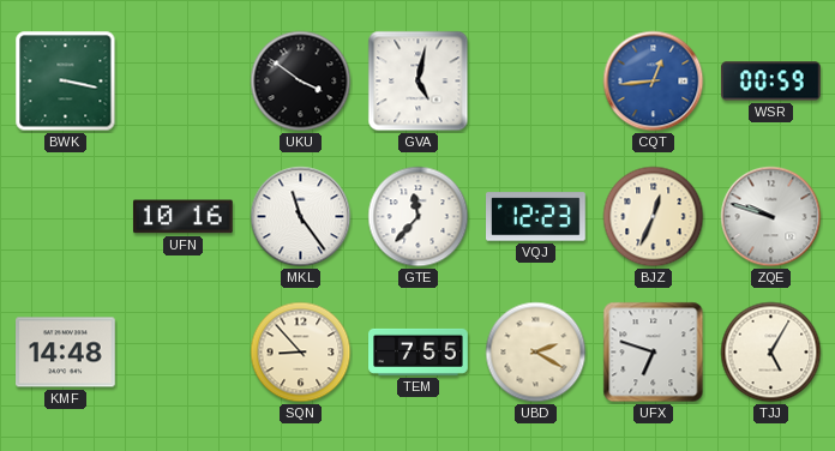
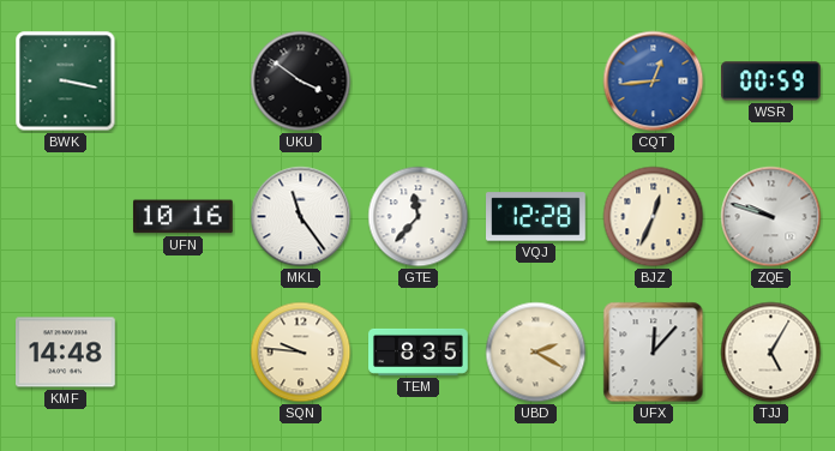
GVA: 5:02 -> none
VQJ: 12:23 -> 12:28
SQN: 8:53 -> 9:46
TEM: 7:55 -> 8:35
UFX: 6:48 -> 12:07
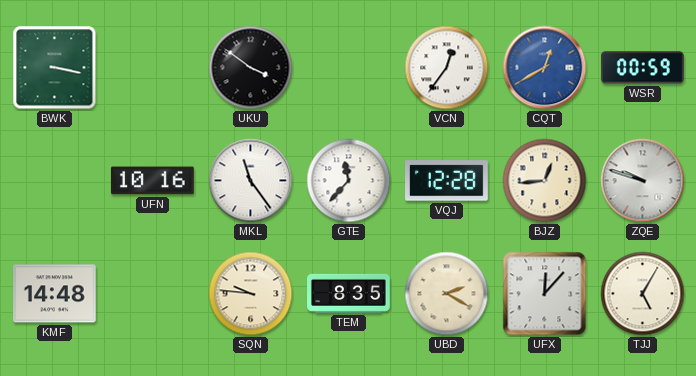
VCN: none -> 12:36
CQT: 12:44 -> 12:40
BJZ: 12:34 -> 12:44
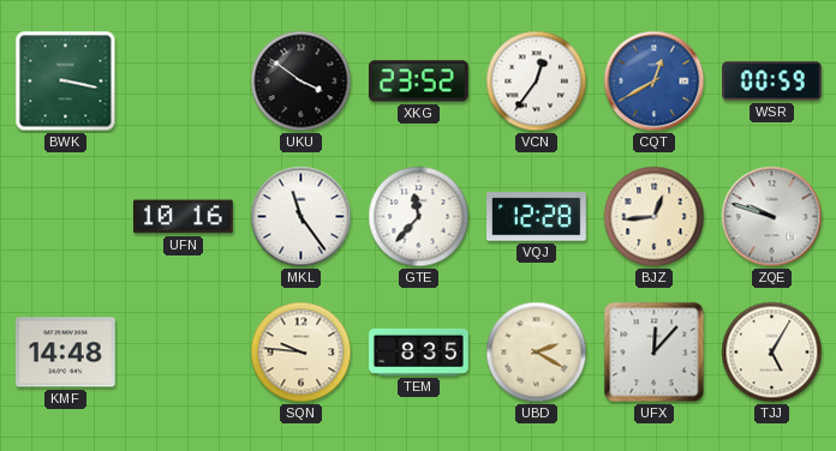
XKG: none -> 23:52
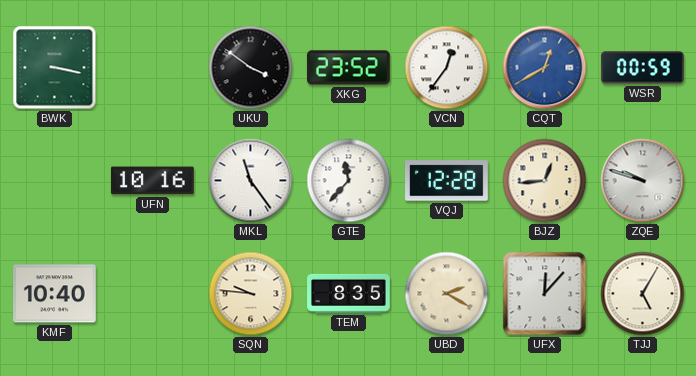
KMF: 14:48 -> 10:40
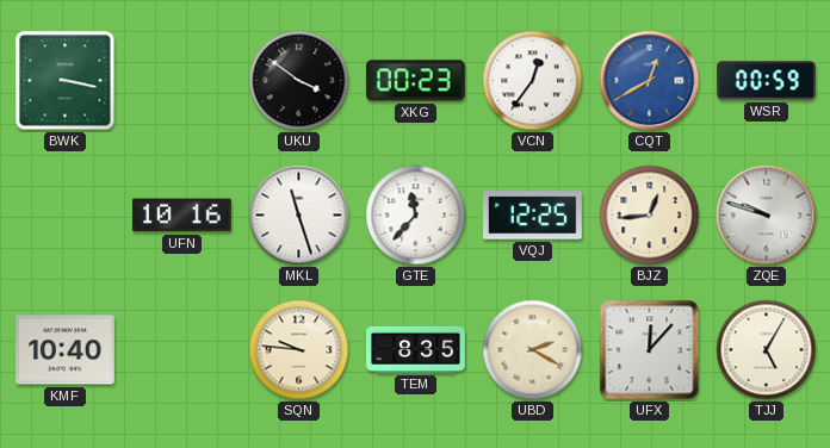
XKG: 23:52 -> 00:23
MKL: 11:24 -> 11:27
VQJ: 12:28 -> 12:25
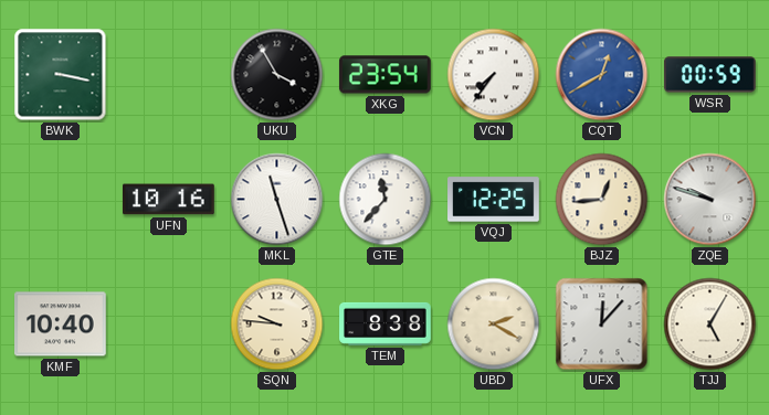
UKU: 3:51 -> 3:55
XKG: 00:23 -> 23:54
VCN: 12:36 -> 7:36
TEM: 8:35 -> 8:38
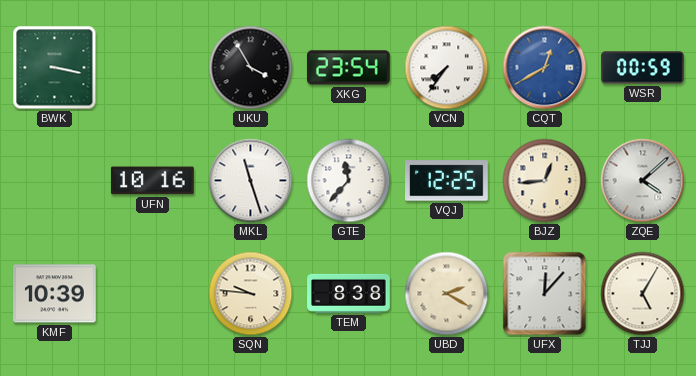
ZQE: 9:48 -> 4:08
KMF: 10:40 -> 10:39
